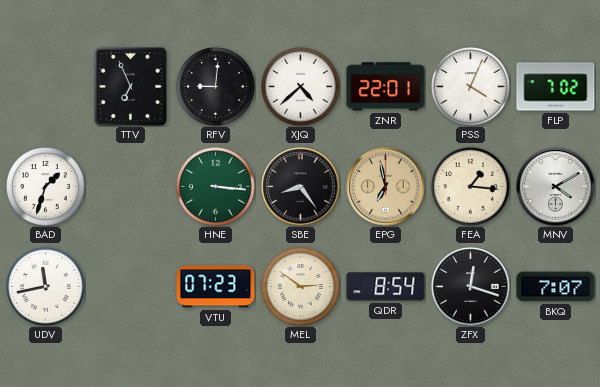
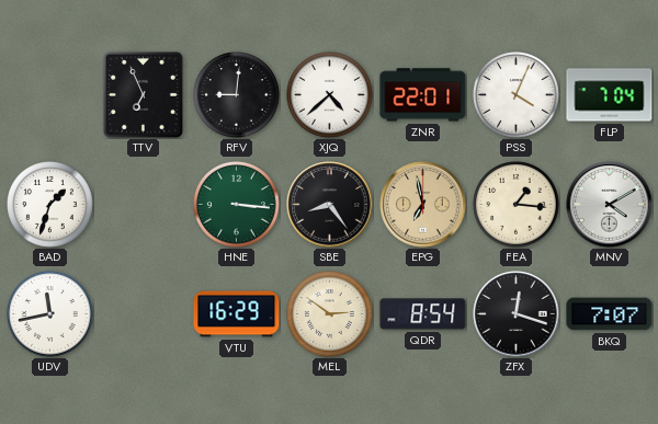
FLP: 7:02 -> 7:04
VTU: 07:23 -> 16:29
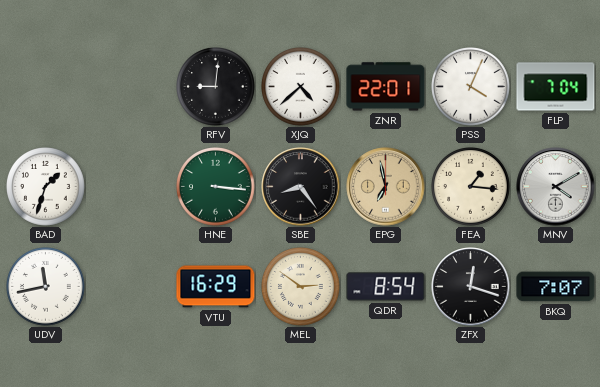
TTV: 6:56 -> none
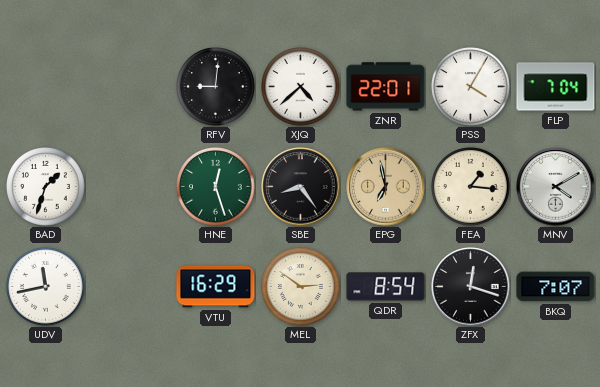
PSS: 4:04 -> 4:05
HNE: 3:16 -> 12:27
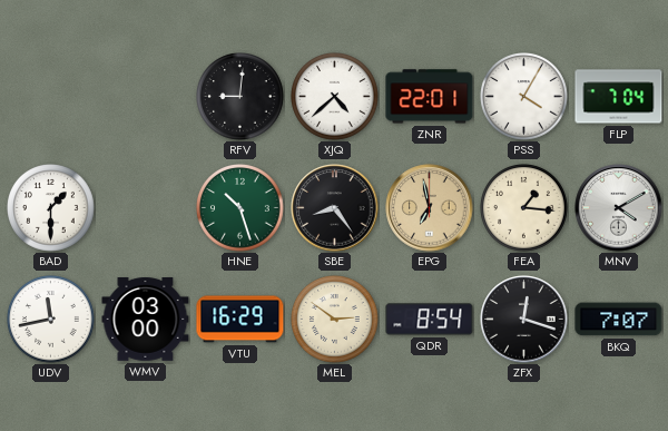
BAD: 1:33 -> 1:30
HNE: 12:27 -> 10:27
WMV: none -> 03:00
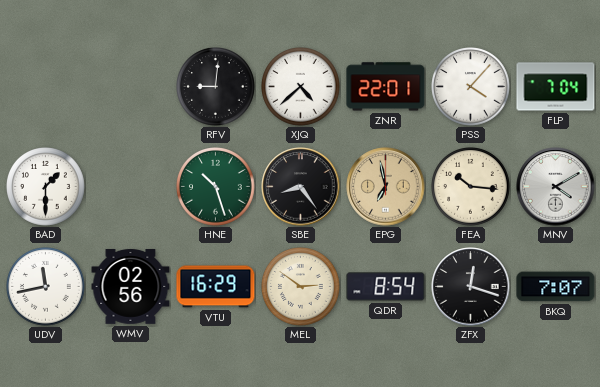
PSS: 4:05 -> 4:07
FEA: 1:16 -> 10:16
WMV: 03:00 -> 02:56
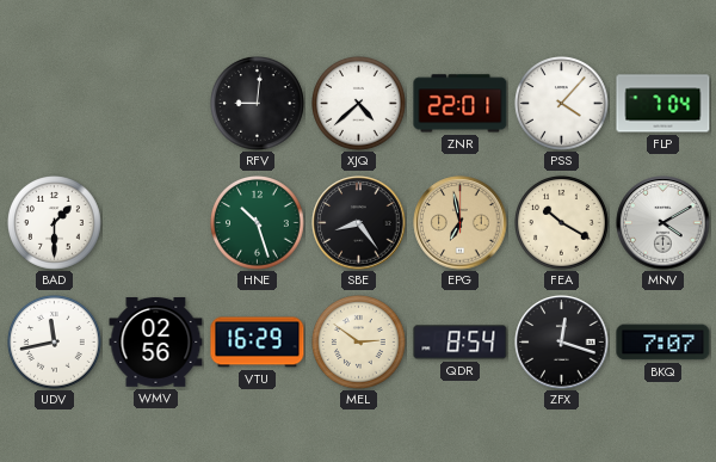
FEA: 10:16 -> 10:20
